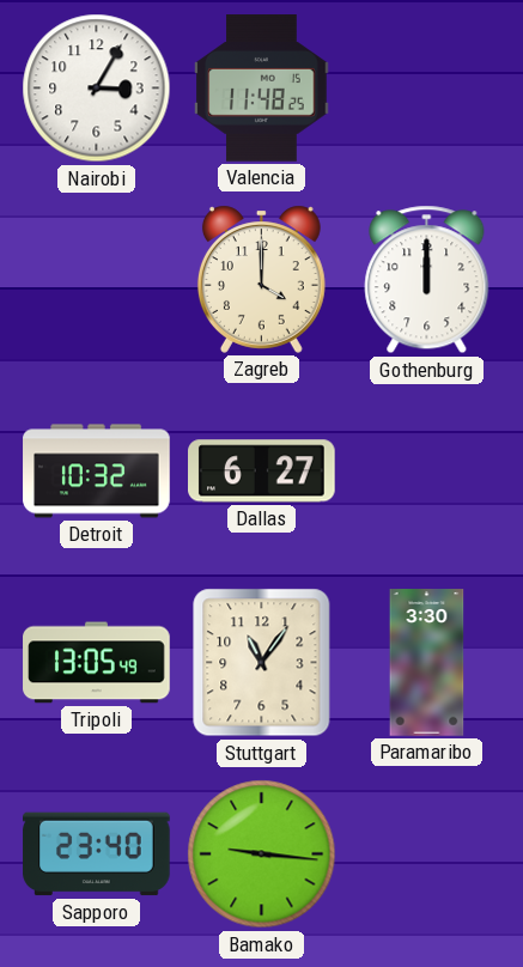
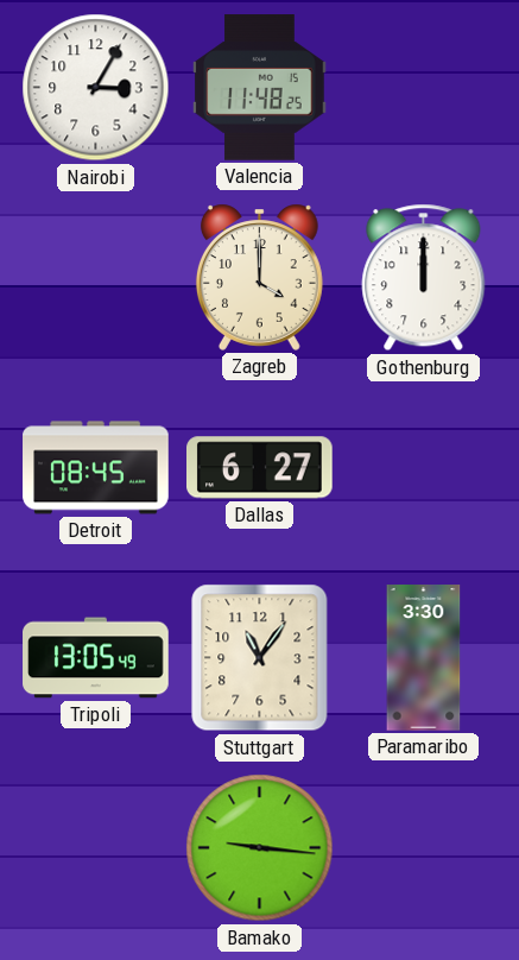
Detroit: 10:32 -> 08:45
Sapporo: 23:40 -> none
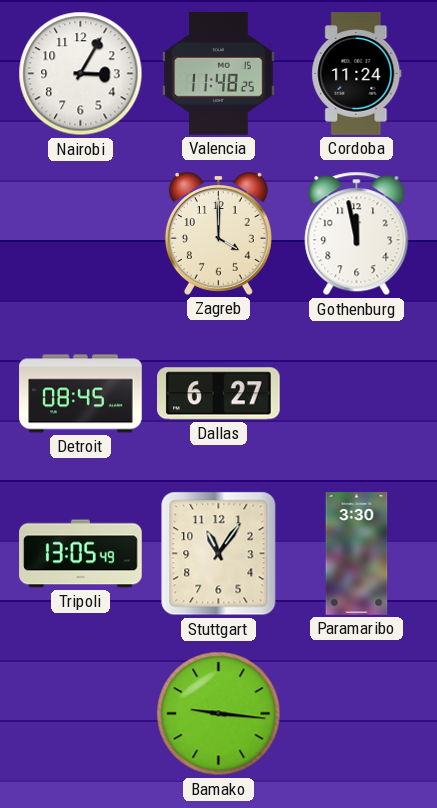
Cordoba: none -> 11:24
Gothenburg: 12:00 -> 11:58
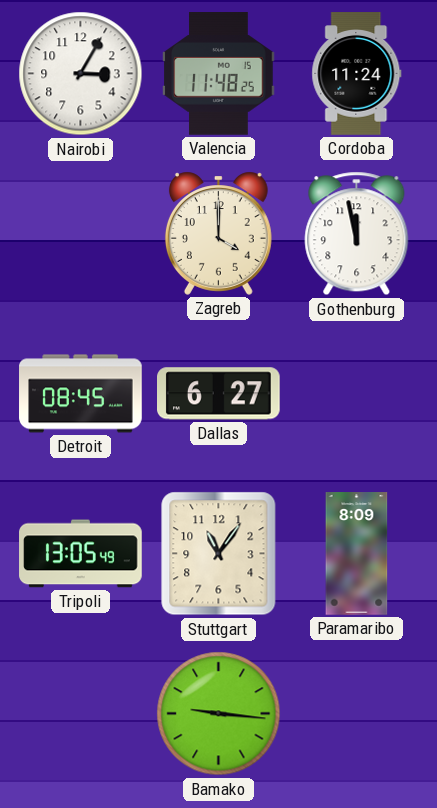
Paramaribo: 3:30 -> 8:09
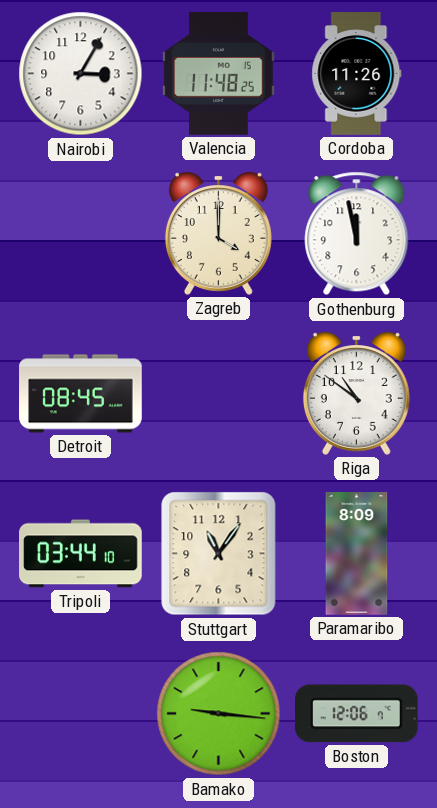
Cordoba: 11:24 -> 11:26
Dallas: 6:27 -> none
Riga: none -> 10:51
Tripoli: 13:05 -> 03:44
Boston: none -> 12:06
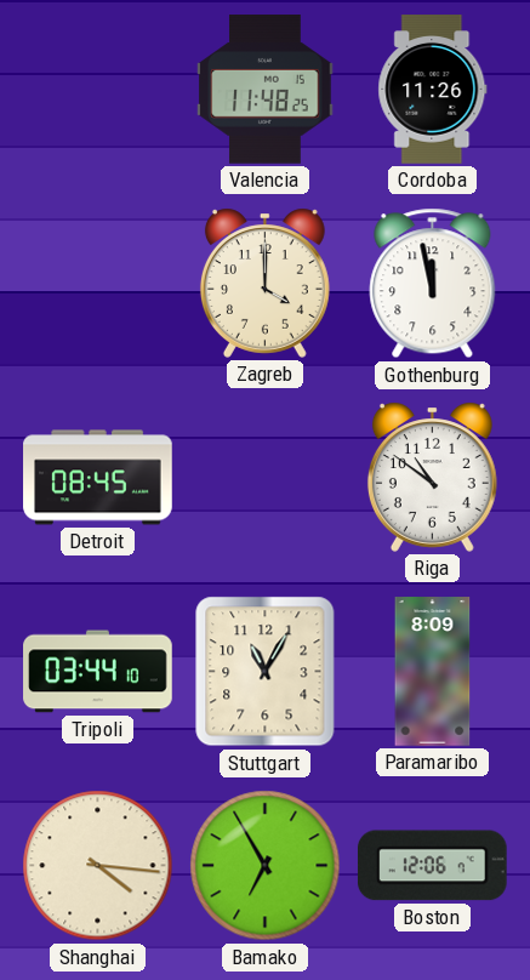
Nairobi: 3:05 -> none
Stuttgart: 11:06 -> 11:05
Shanghai: none -> 4:16
Bamako: 9:16 -> 6:55
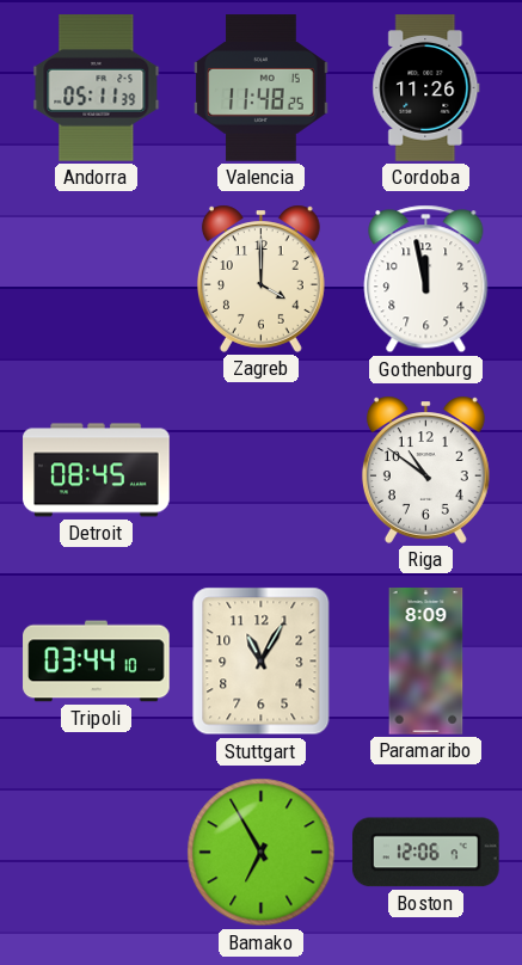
Andorra: none -> 05:11
Shanghai: 4:16 -> none
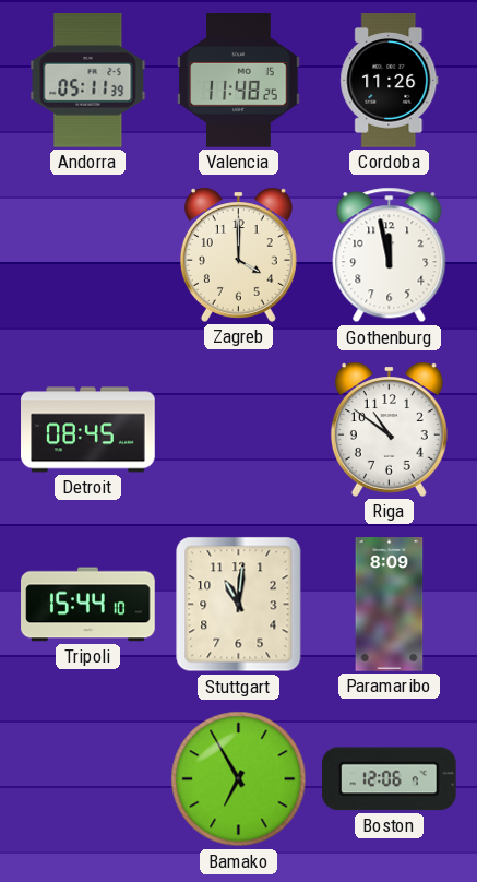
Tripoli: 03:44 -> 15:44
Stuttgart: 11:05 -> 11:01
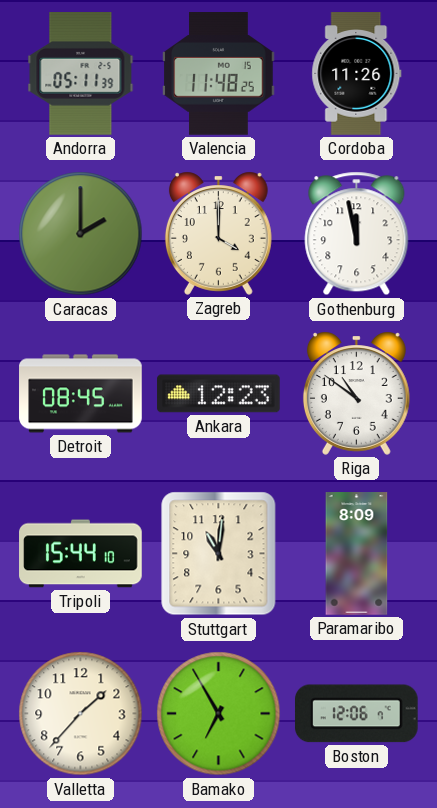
Caracas: none -> 2:00
Ankara: none -> 12:23
Valletta: none -> 1:37
